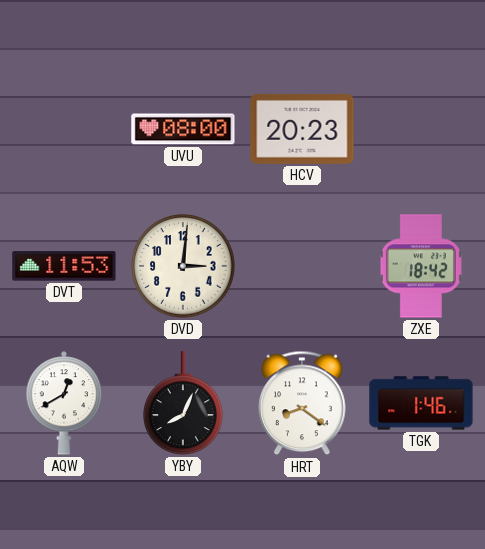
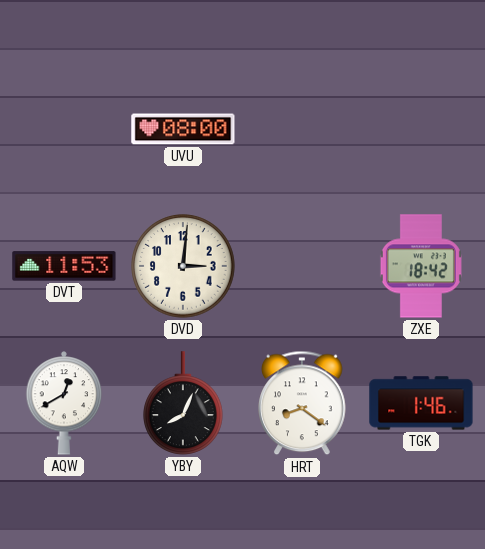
HCV: 20:23 -> none
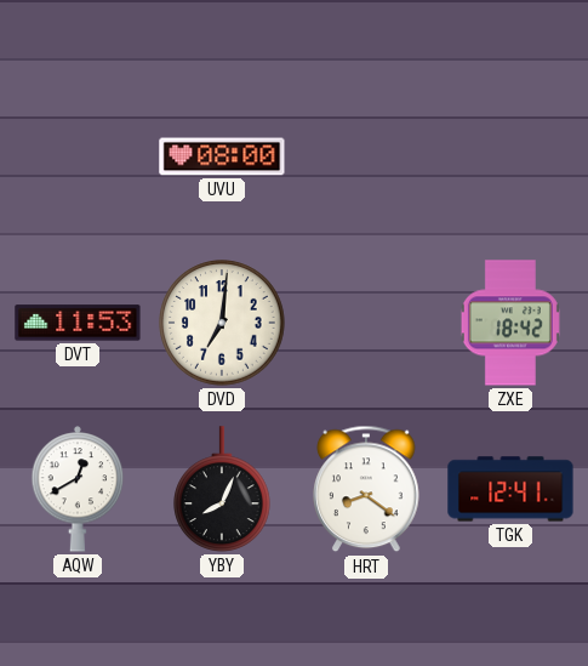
DVD: 3:01 -> 7:01
TGK: 1:46 -> 12:41
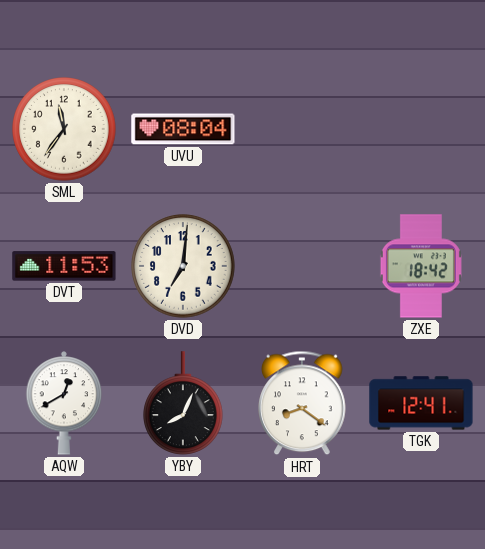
SML: none -> 11:36
UVU: 08:00 -> 08:04
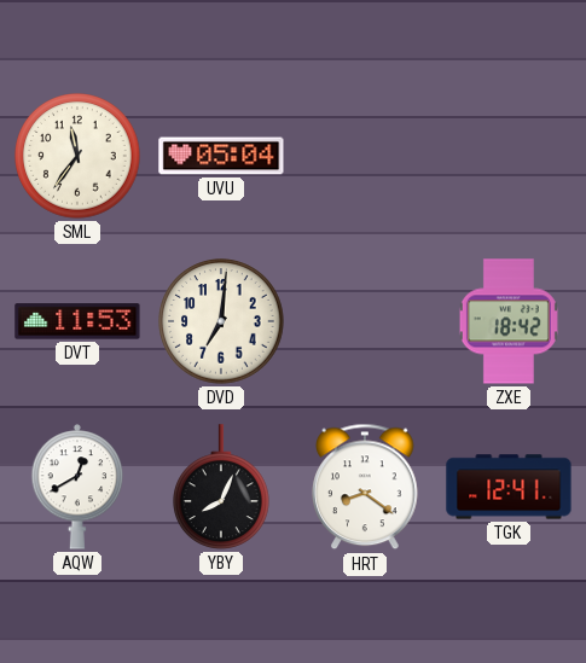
UVU: 08:04 -> 05:04
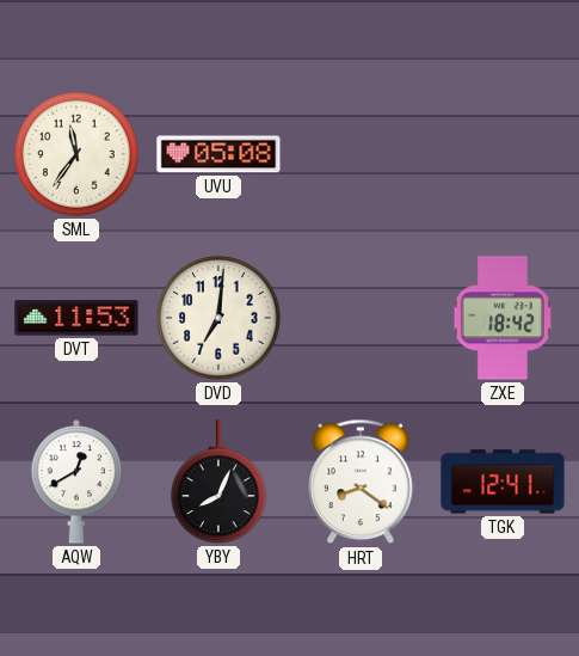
UVU: 05:04 -> 05:08
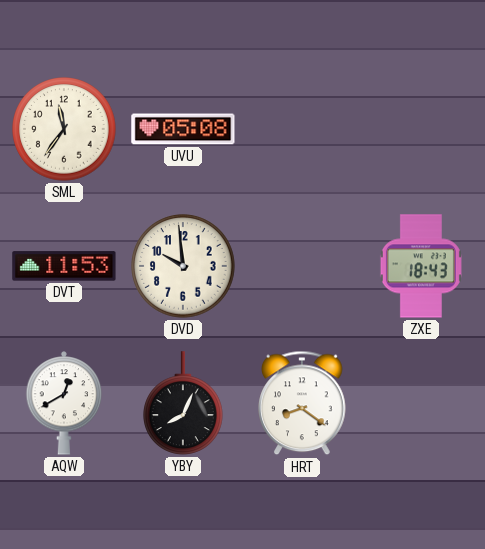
DVD: 7:01 -> 9:59
ZXE: 18:42 -> 18:43
TGK: 12:41 -> none
